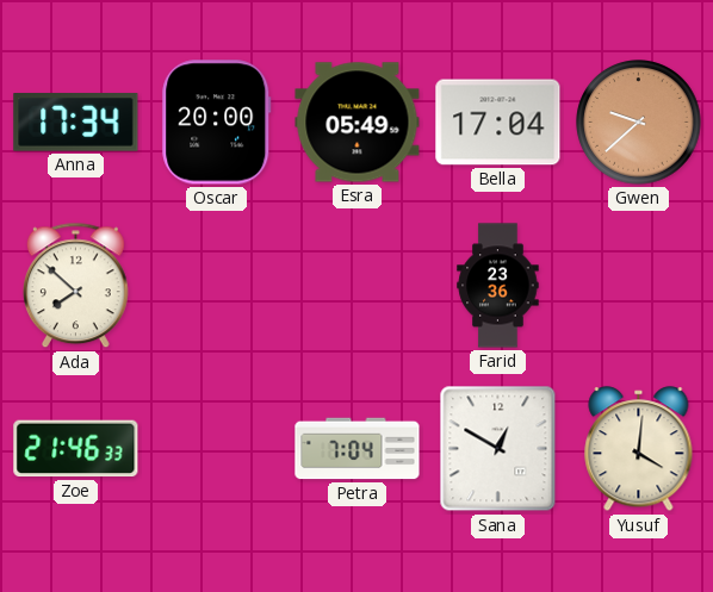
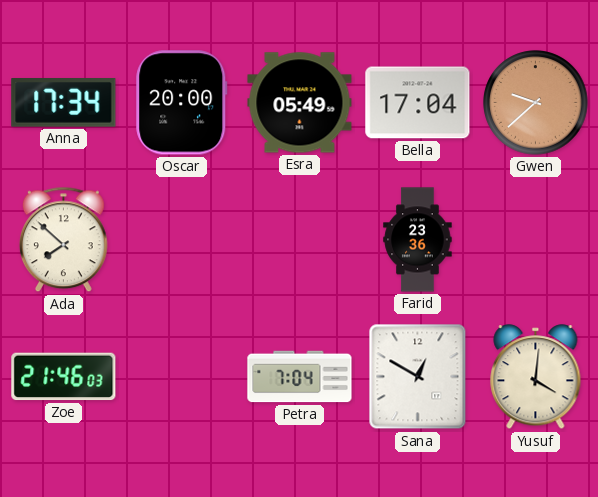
Zoe: 21:46:33 -> 21:46:03
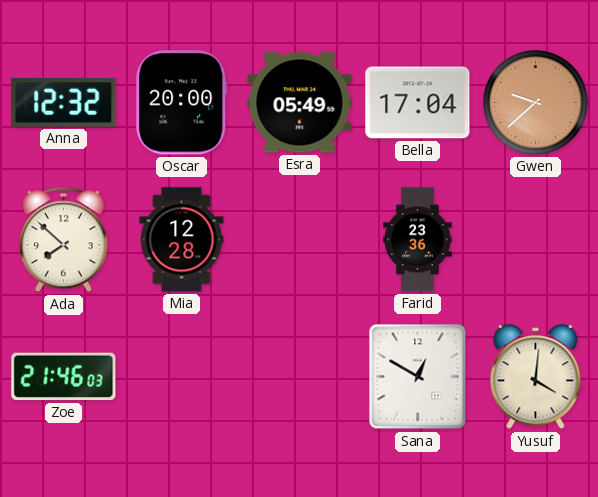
Anna: 17:34 -> 12:32
Mia: none -> 12:28
Petra: 7:04 -> none
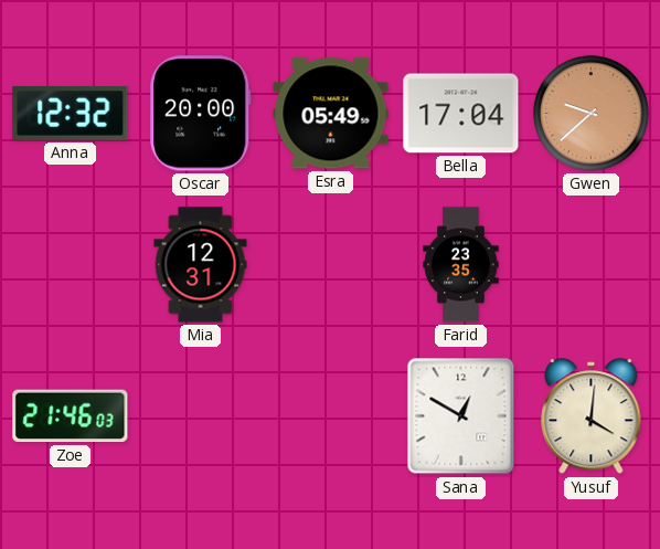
Ada: 7:52 -> none
Mia: 12:28 -> 12:31
Farid: 23:36 -> 23:35
